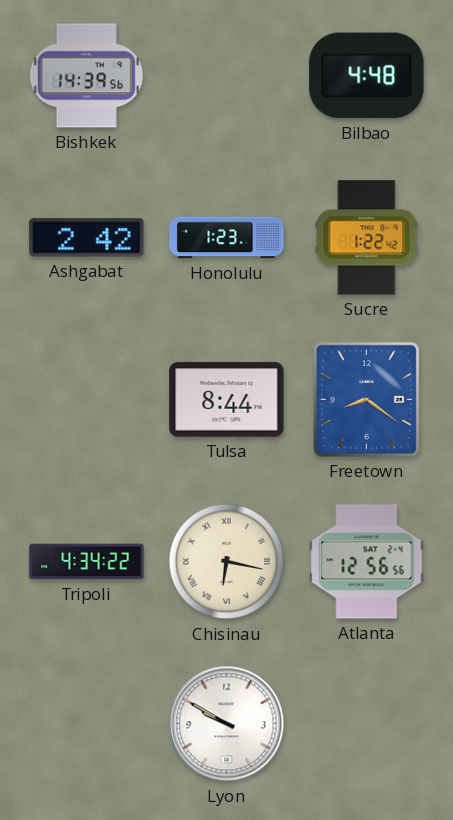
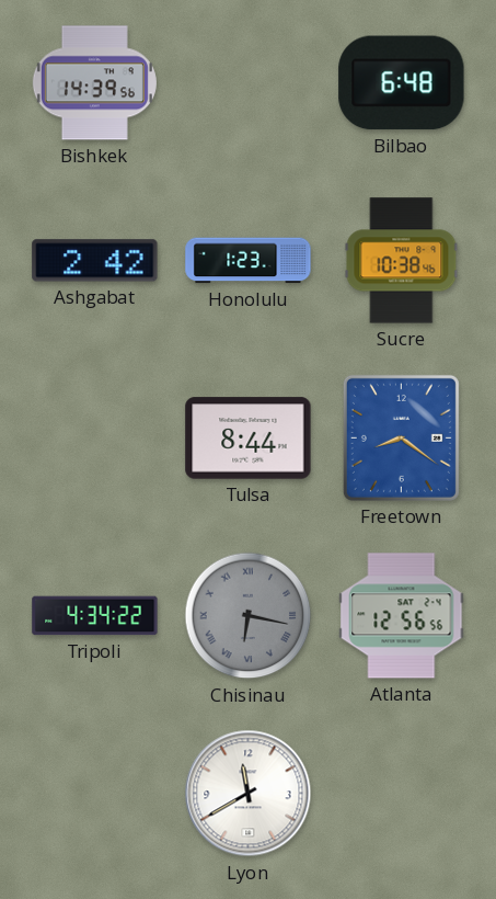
Bilbao: 4:48 -> 6:48
Sucre: 1:22 -> 10:38
Chisinau dial: cream -> grey
Lyon: 9:50 -> 11:40
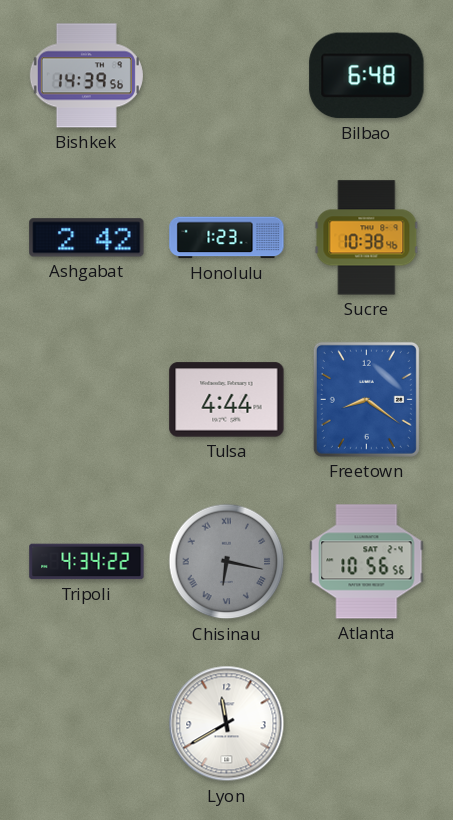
Tulsa: 8:44 -> 4:44
Atlanta: 12:56 -> 10:56
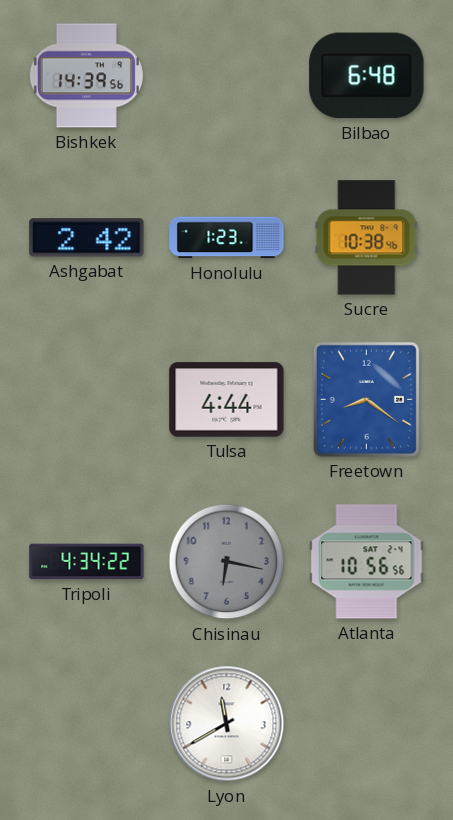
Chisinau numerals: Roman -> Arabic
